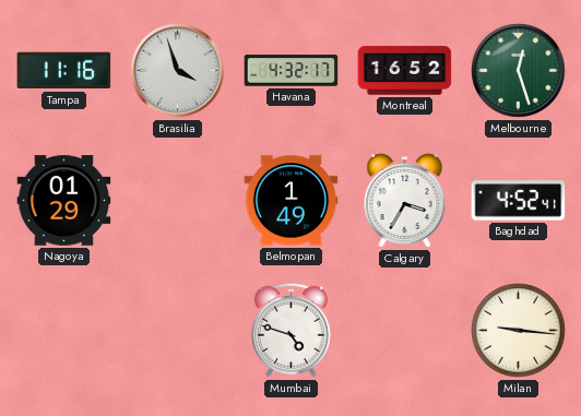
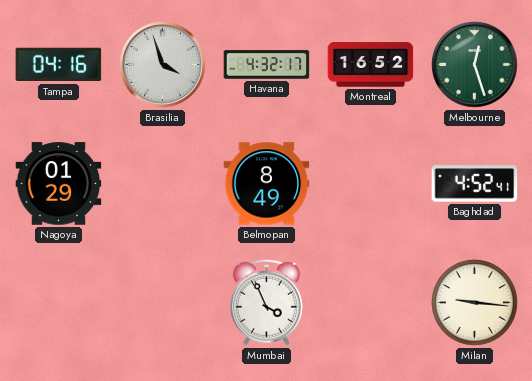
Tampa: 11:16 -> 04:16
Belmopan: 1:49 -> 8:49
Calgary: 3:35 -> none
Mumbai: 4:48 -> 3:56
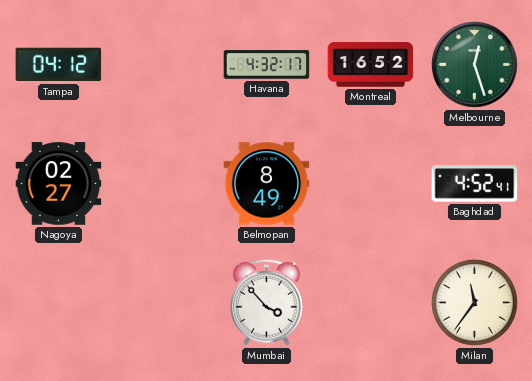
Tampa: 04:16 -> 04:12
Brasilia: 3:57 -> none
Nagoya: 01:29 -> 02:27
Mumbai: 3:56 -> 3:53
Milan: 9:16 -> 11:36
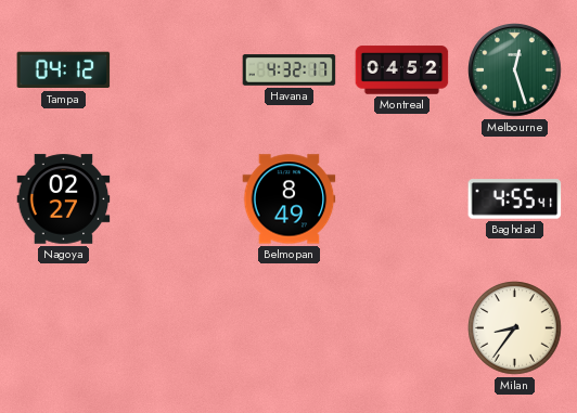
Montreal: 16:52 -> 04:52
Baghdad: 4:52 -> 4:55
Mumbai: 3:53 -> none
Milan: 11:36 -> 8:36
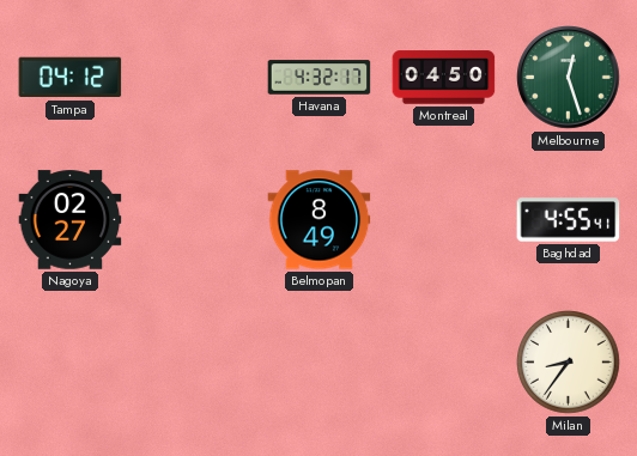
Montreal: 04:52 -> 04:50
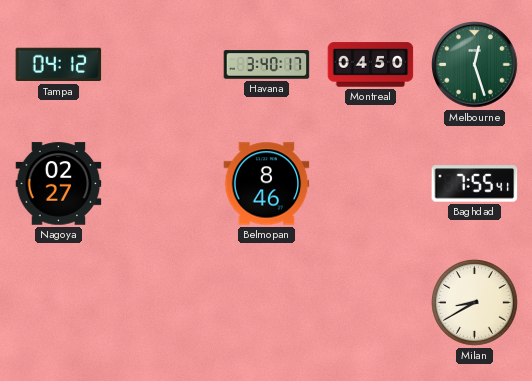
Havana: 4:32 -> 3:40
Belmopan: 8:49 -> 8:46
Baghdad: 4:55 -> 7:55
Milan: 8:36 -> 8:40
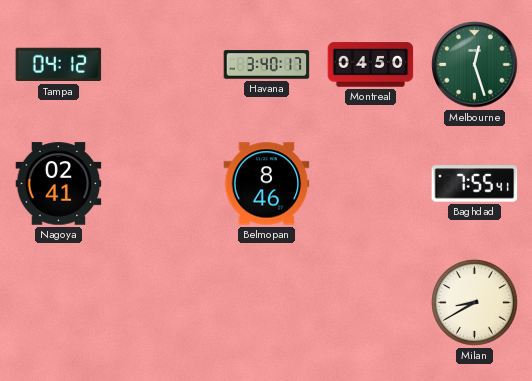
Nagoya: 02:27 -> 02:41
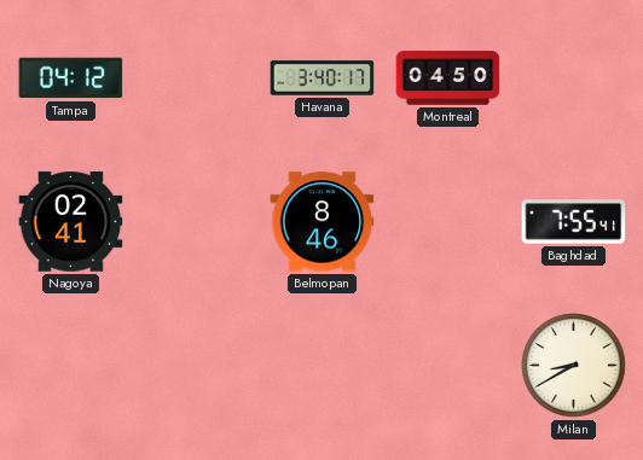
Melbourne: 12:27 -> none
